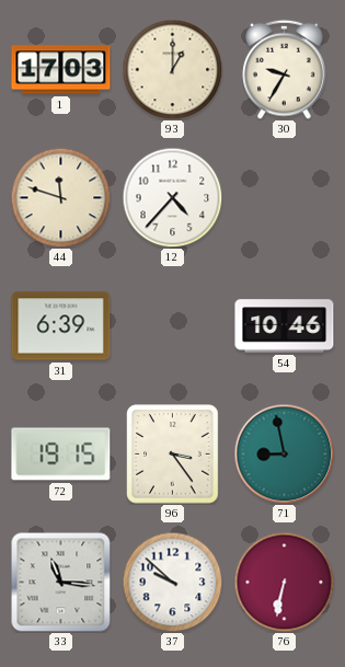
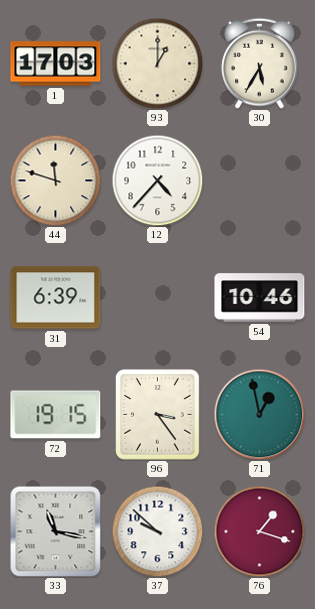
30: 9:35 -> 5:35
71: 8:58 -> 12:58
33: 11:16 -> 11:17
76: 6:32 -> 1:18
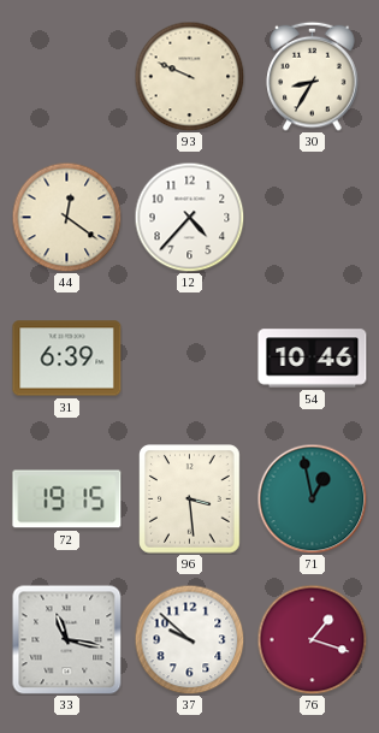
1: 17:03 -> none
93: 1:00 -> 9:49
30: 5:35 -> 8:35
44: 11:48 -> 12:21
96: 3:24 -> 3:29
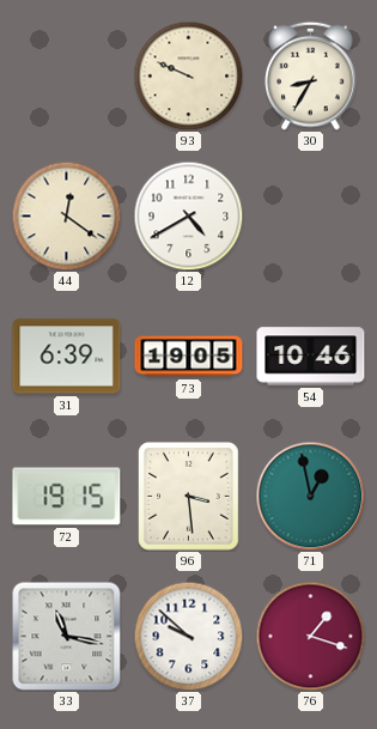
12: 4:37 -> 4:40
73: none -> 19:05
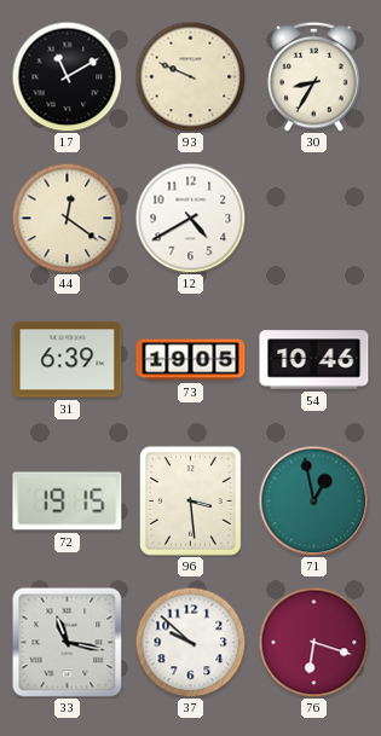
17: none -> 11:10
76: 1:18 -> 6:18
